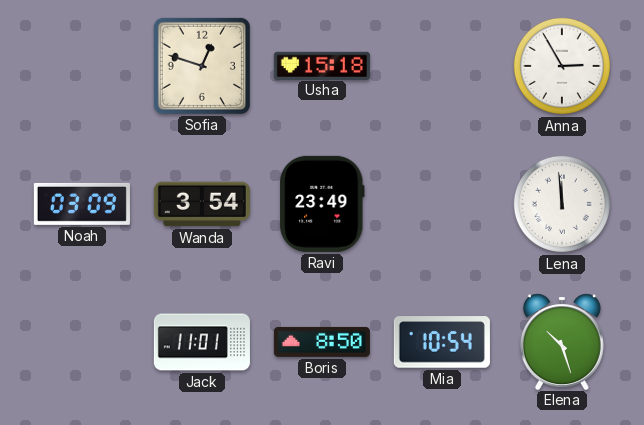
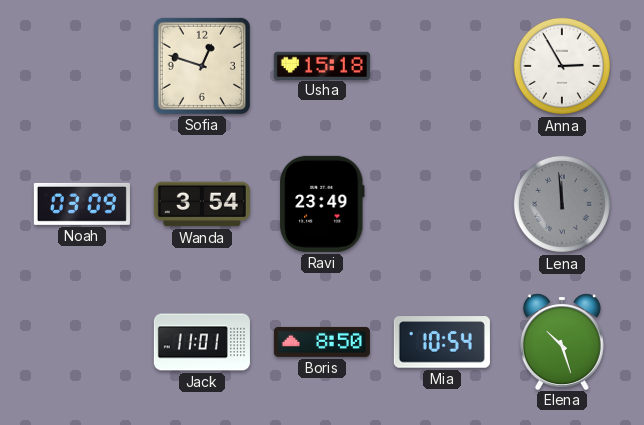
Lena dial: white -> grey
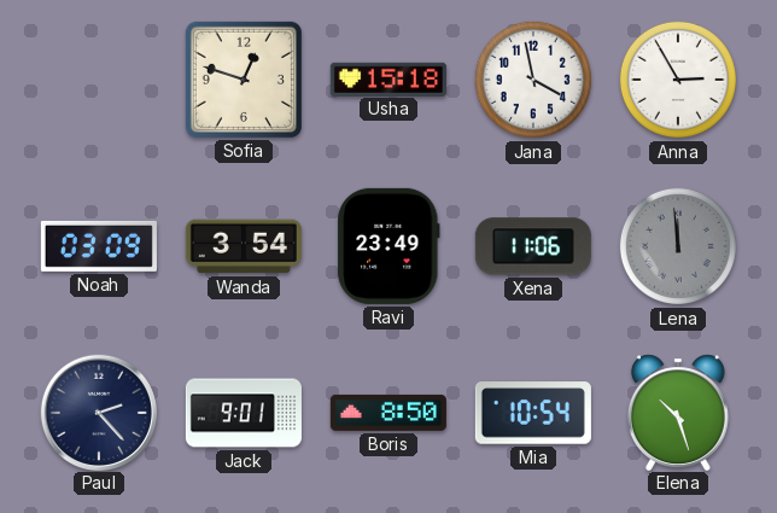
Jana: none -> 3:58
Xena: none -> 11:06
Paul: none -> 2:23
Jack: 11:01 -> 9:01
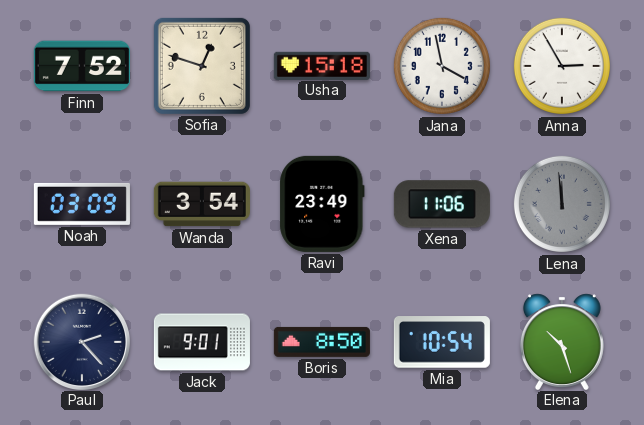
Finn: none -> 7:52
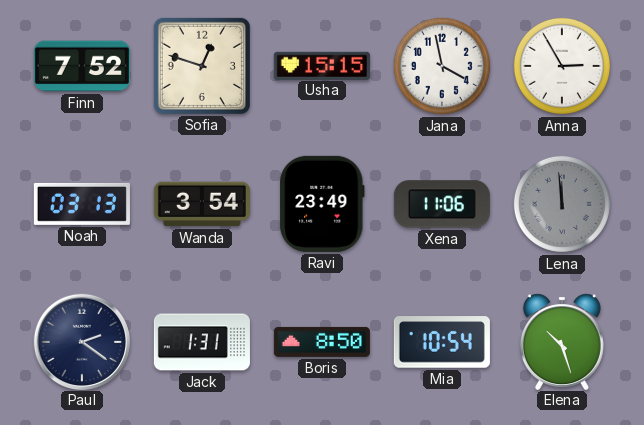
Usha: 15:18 -> 15:15
Noah: 03:09 -> 03:13
Paul: 2:23 -> 2:21
Jack: 9:01 -> 1:31
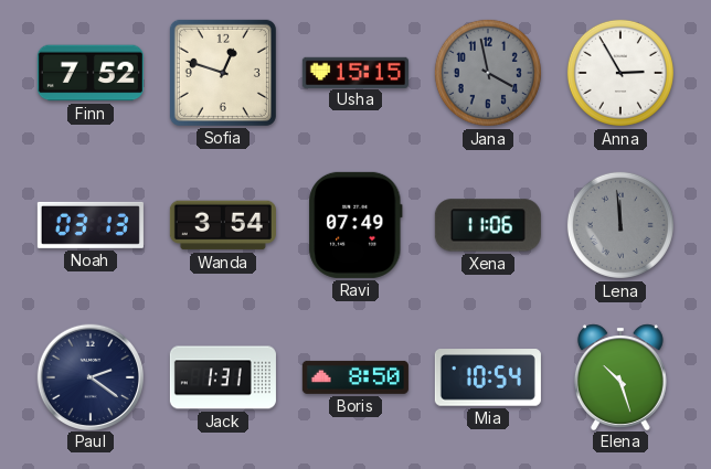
Jana dial: white -> grey
Ravi: 23:49 -> 07:49
